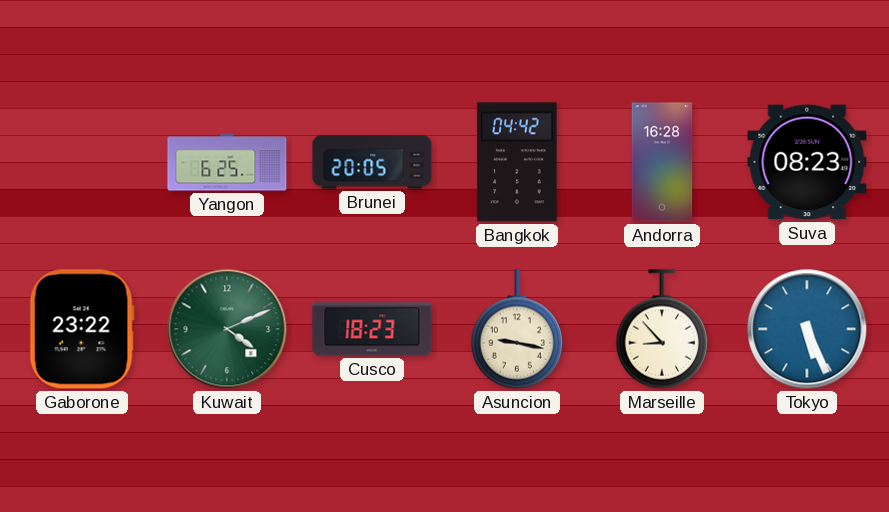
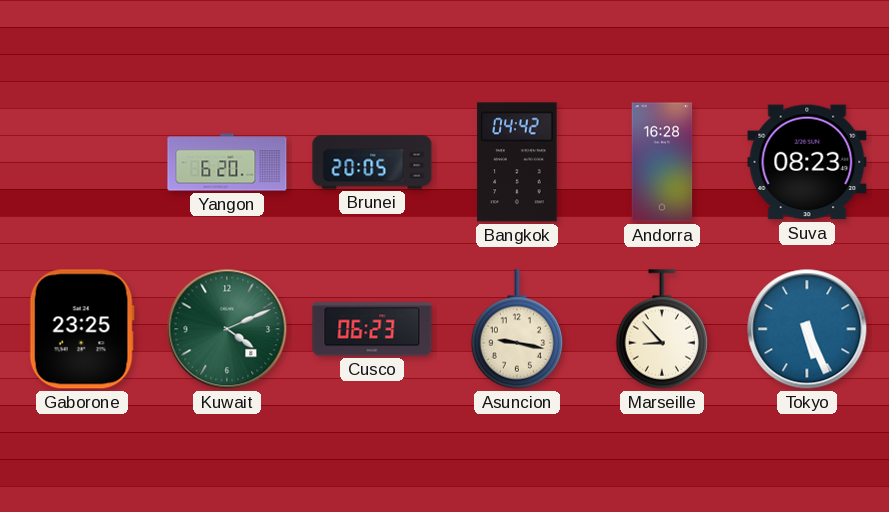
Yangon: 6:25 -> 6:20
Gaborone: 23:22 -> 23:25
Cusco: 18:23 -> 06:23
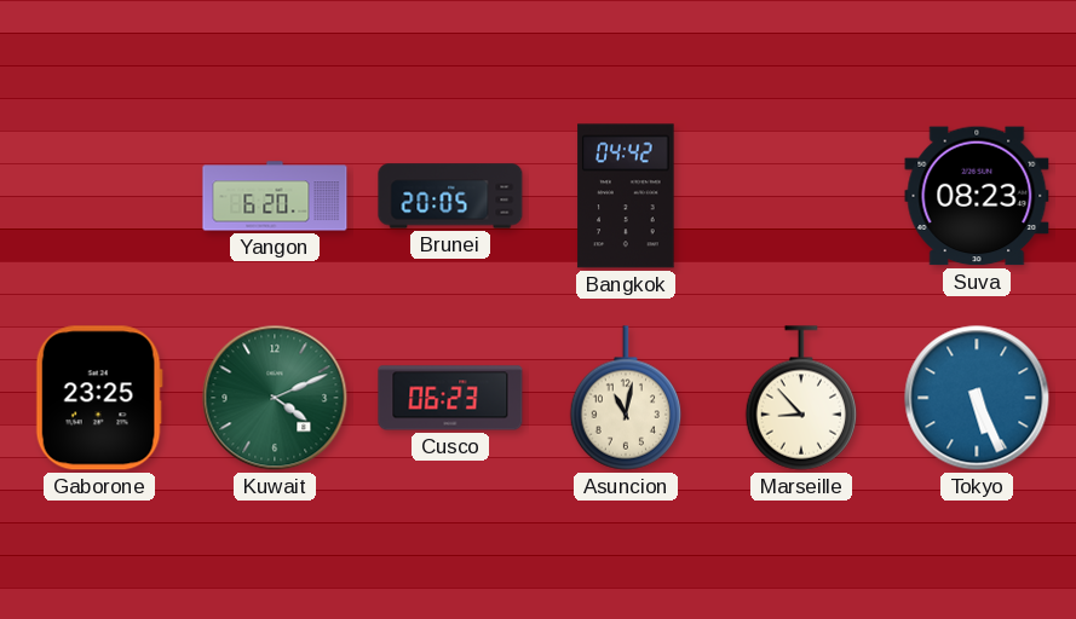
Andorra: 16:28 -> none
Asuncion: 9:17 -> 11:02
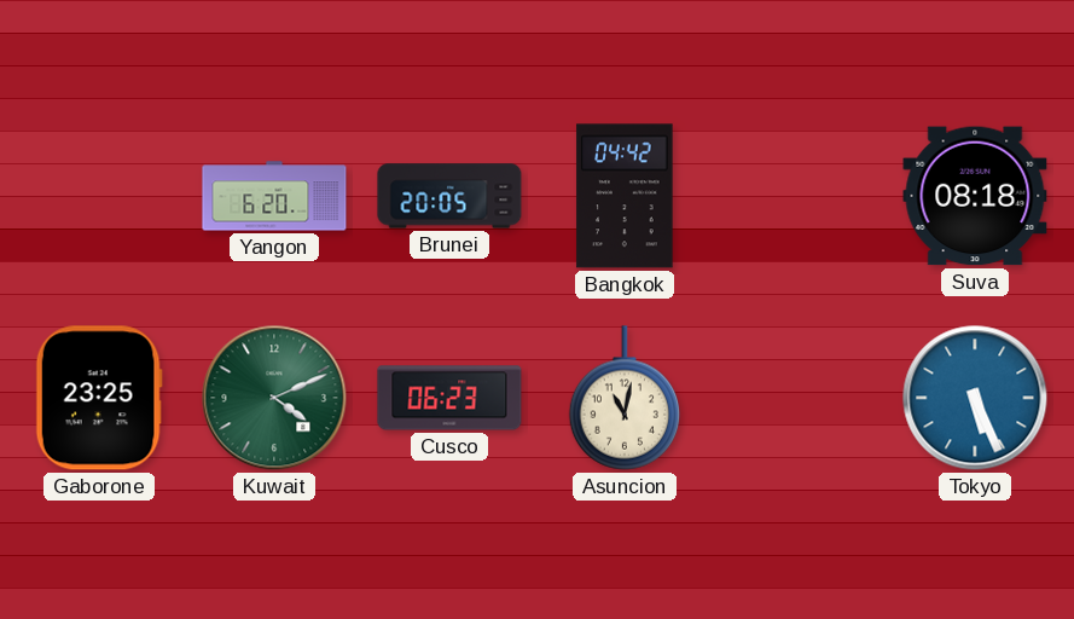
Suva: 08:23 -> 08:18
Marseille: 8:53 -> none
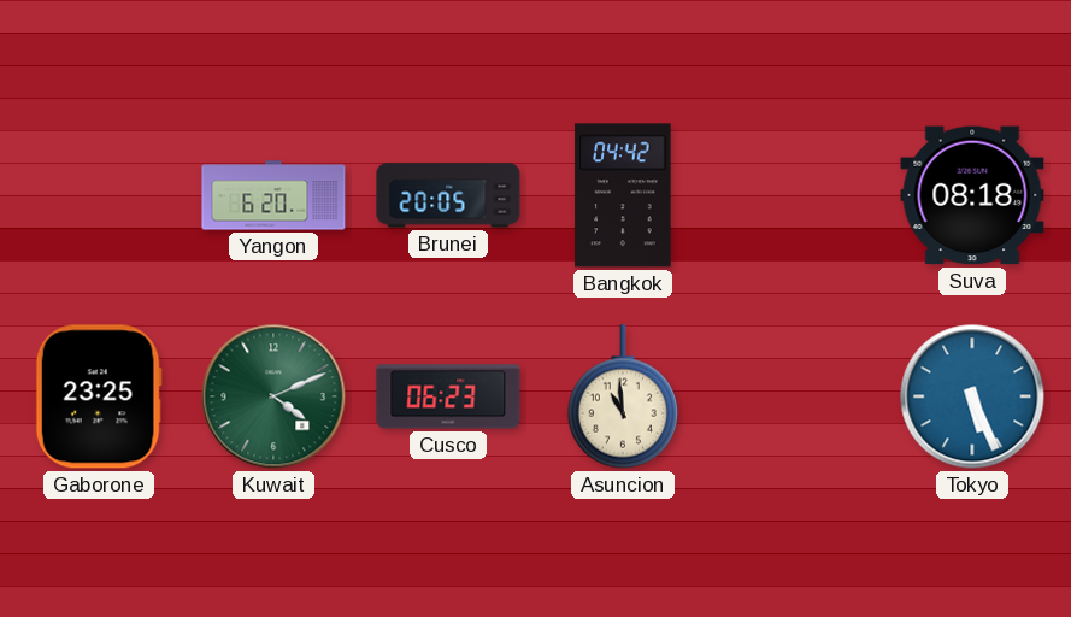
Asuncion: 11:02 -> 10:59
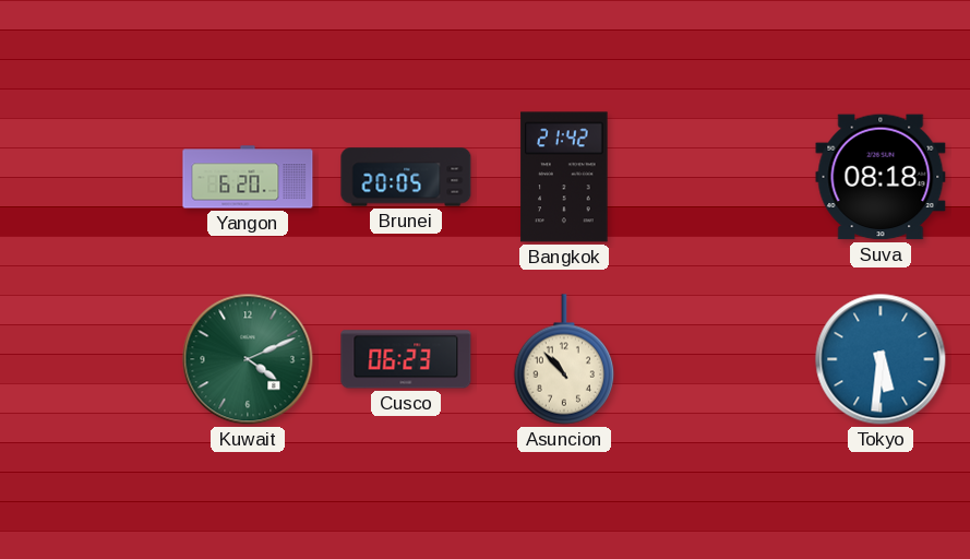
Bangkok: 04:42 -> 21:42
Gaborone: 23:25 -> none
Asuncion: 10:59 -> 10:53
Tokyo: 5:26 -> 5:31
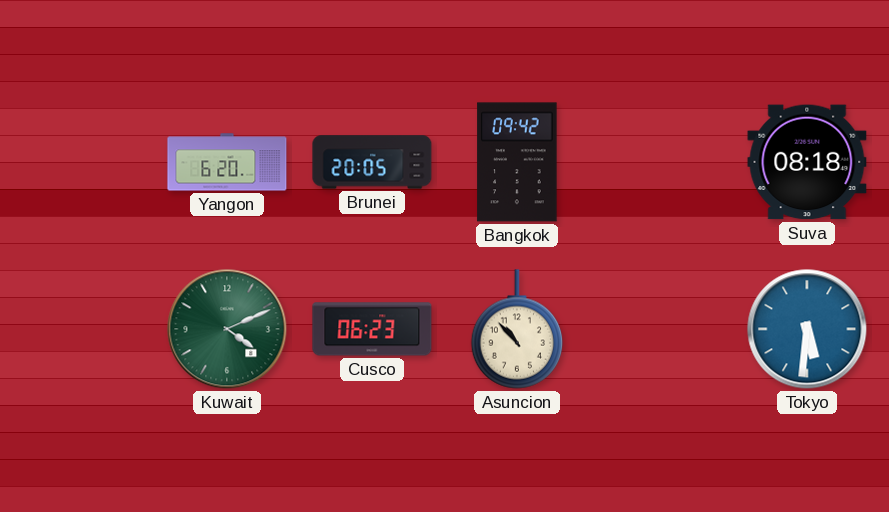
Bangkok: 21:42 -> 09:42
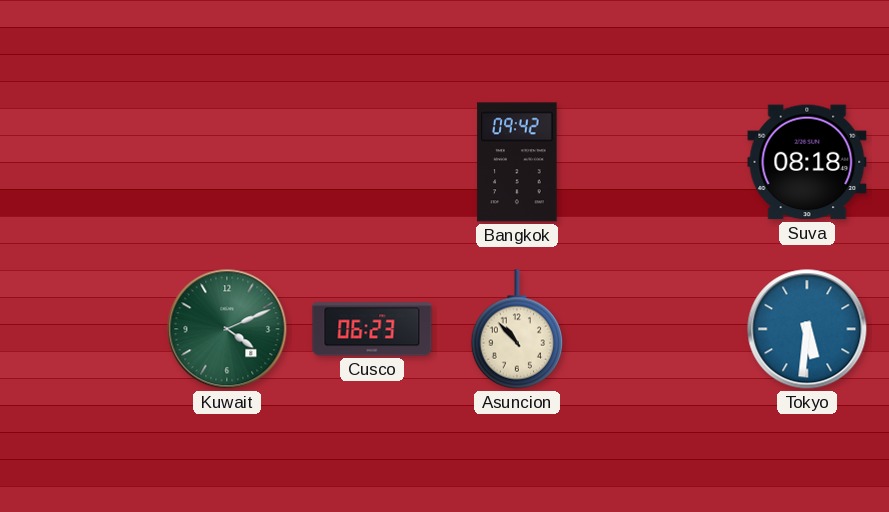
Yangon: 6:20 -> none
Brunei: 20:05 -> none
